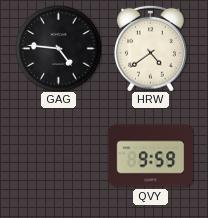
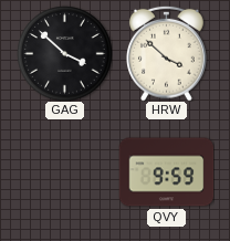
GAG: 4:46 -> 3:52
HRW: 4:39 -> 3:52
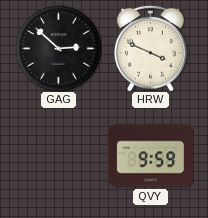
GAG: 3:52 -> 2:52
HRW: 3:52 -> 3:49
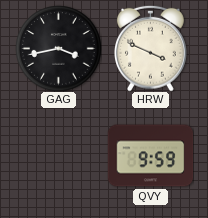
GAG: 2:52 -> 3:43
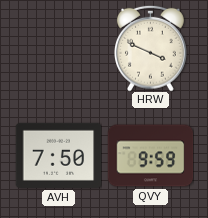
GAG: 3:43 -> none
AVH: none -> 7:50
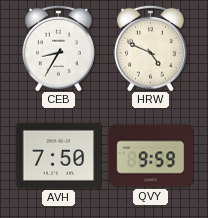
CEB: none -> 8:35
HRW: 3:49 -> 4:49
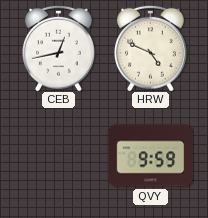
CEB: 8:35 -> 12:43
AVH: 7:50 -> none
